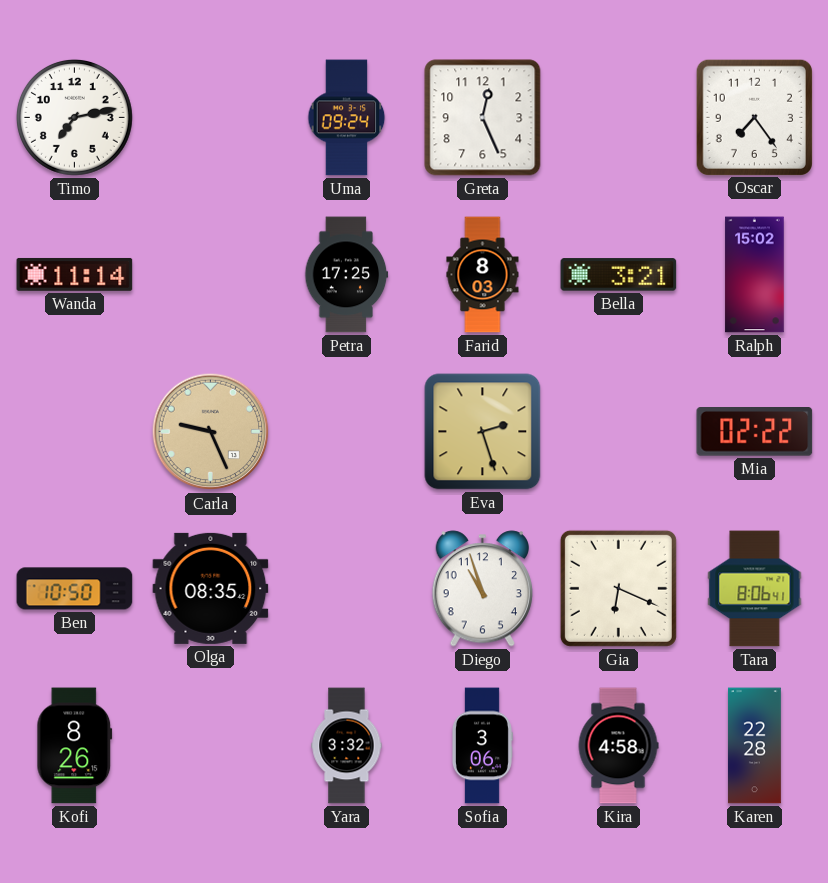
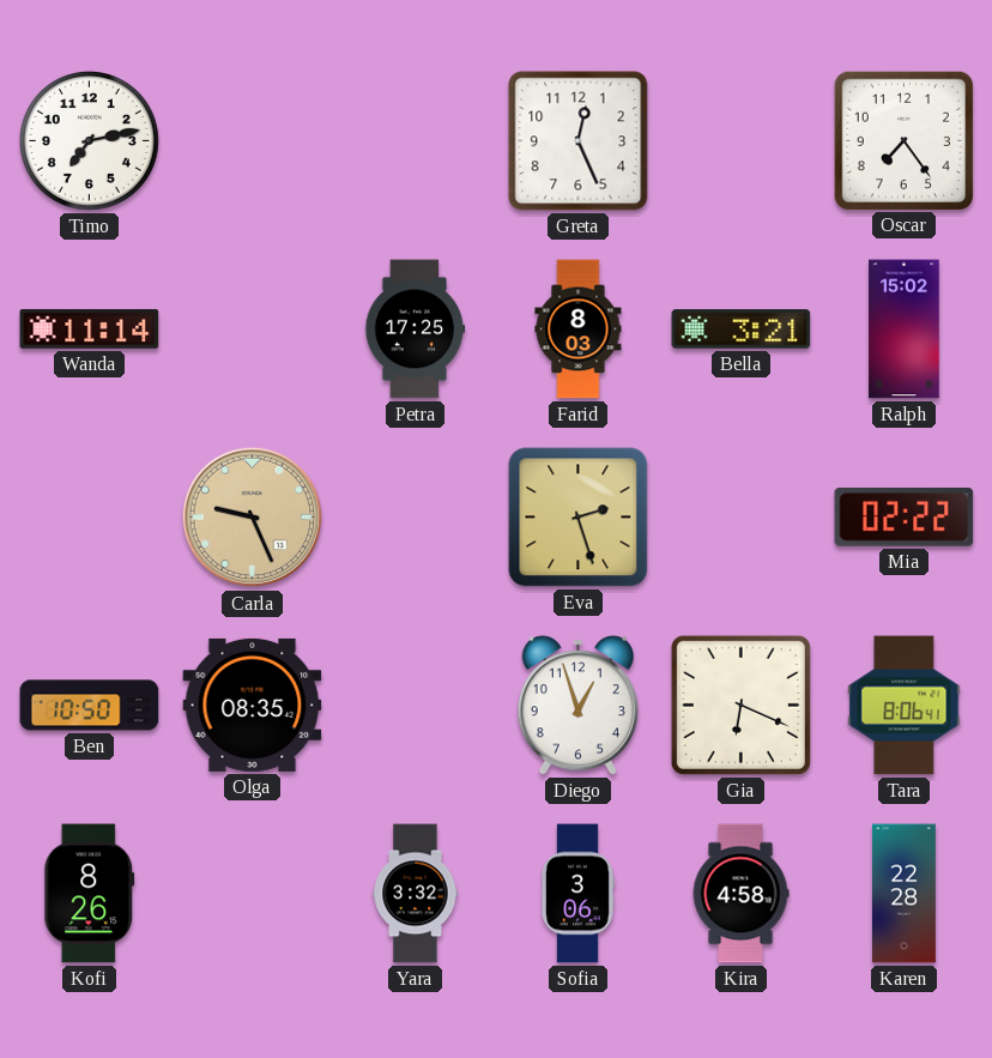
Uma: 09:24 -> none
Diego: 10:57 -> 12:57
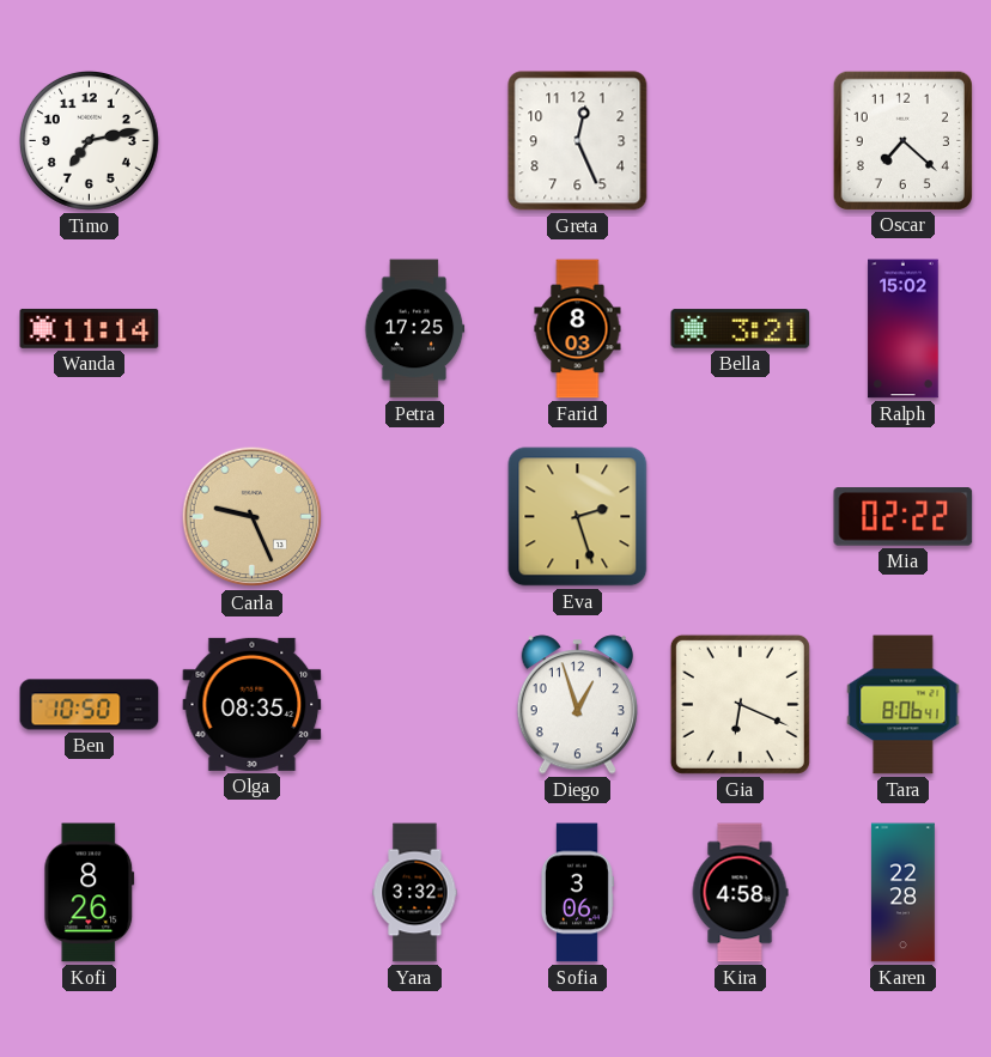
Oscar: 7:24 -> 7:22
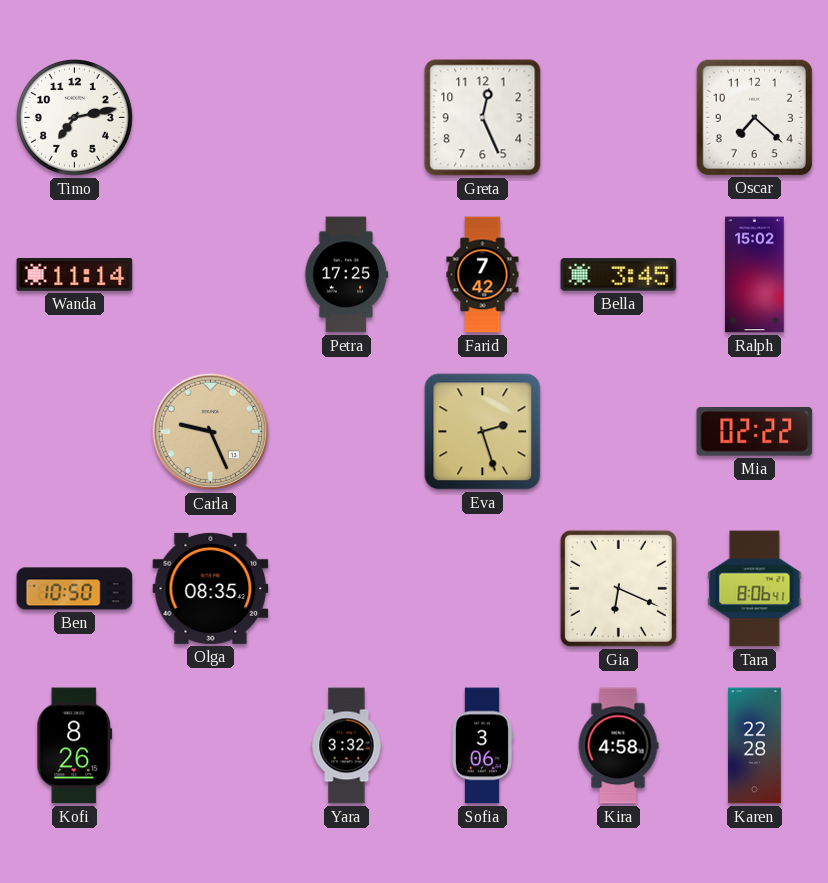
Farid: 8:03 -> 7:42
Bella: 3:21 -> 3:45
Diego: 12:57 -> none
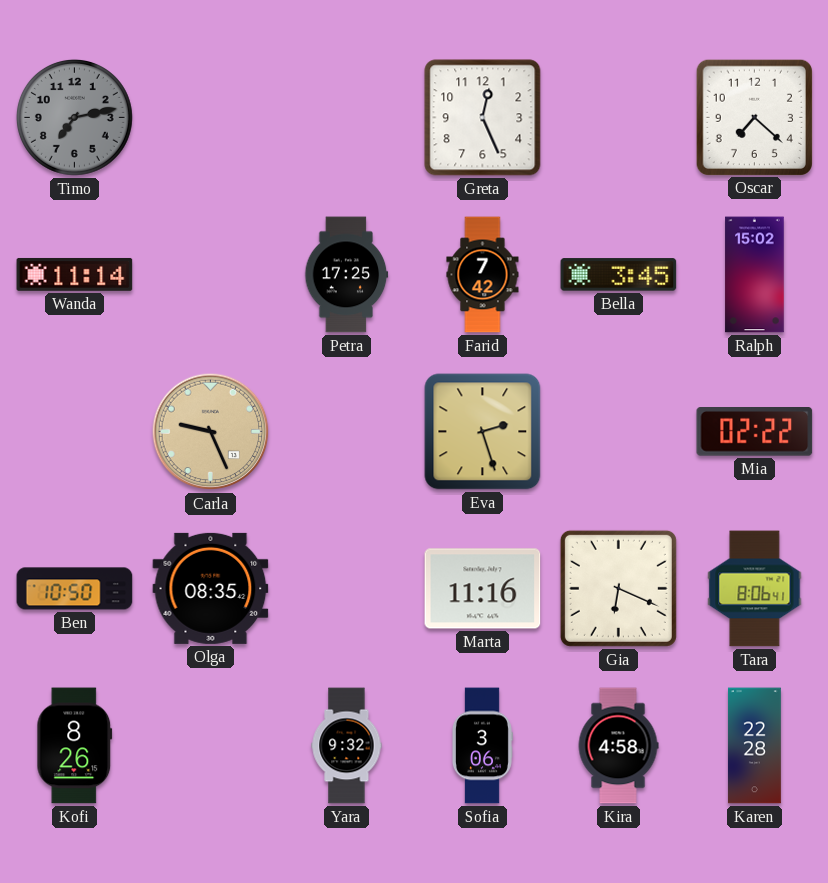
Timo dial: white -> grey
Marta: none -> 11:16
Yara: 3:32 -> 9:32
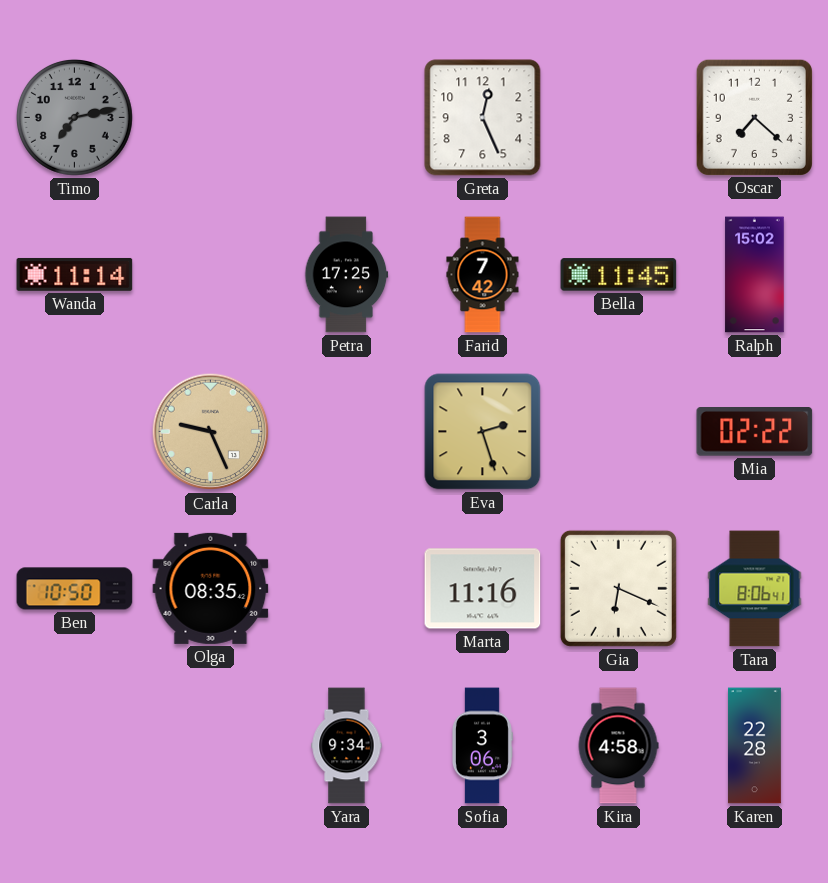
Bella: 3:45 -> 11:45
Kofi: 8:26 -> none
Yara: 9:32 -> 9:34
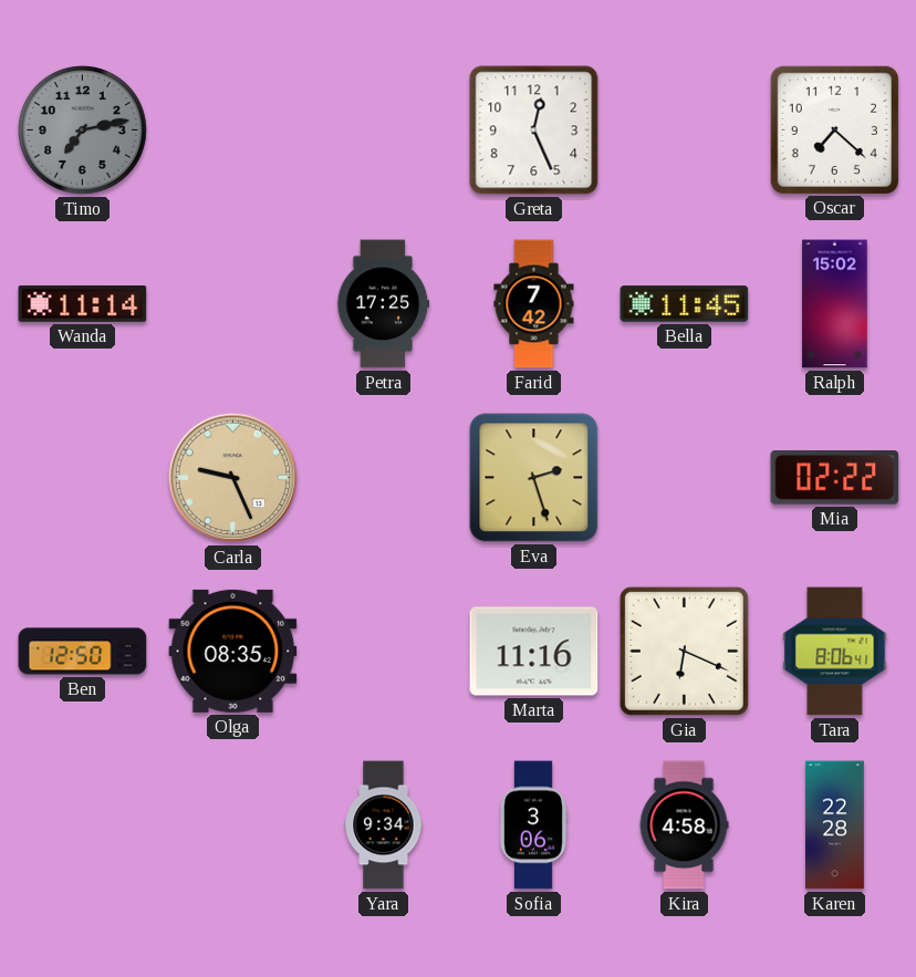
Ben: 10:50 -> 12:50
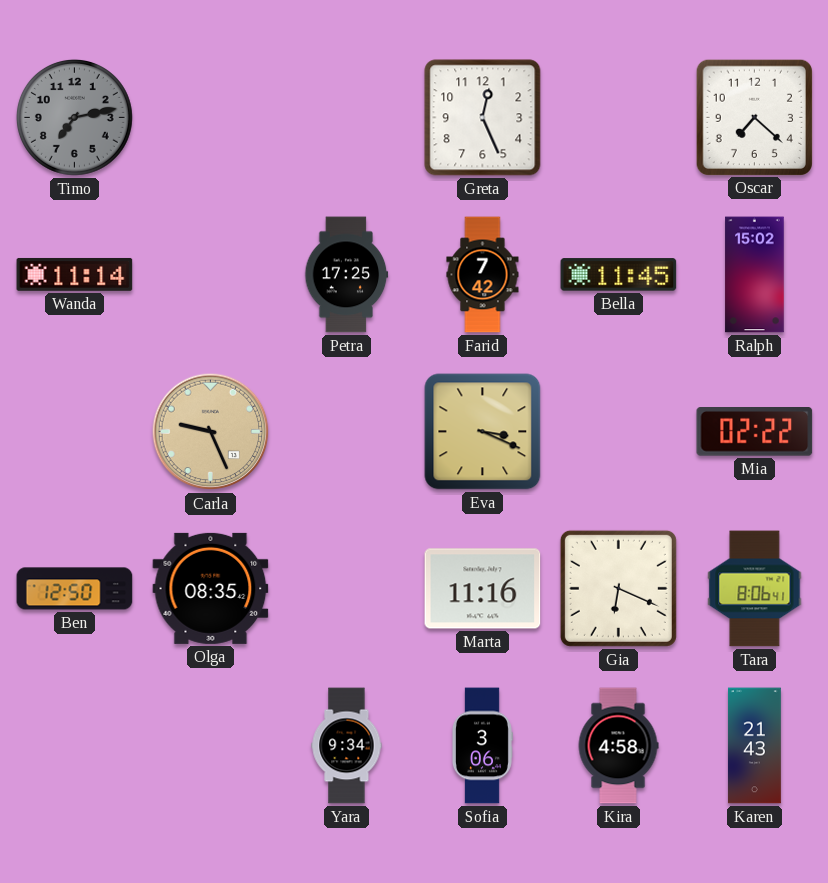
Eva: 2:27 -> 3:19
Karen: 22:28 -> 21:43
